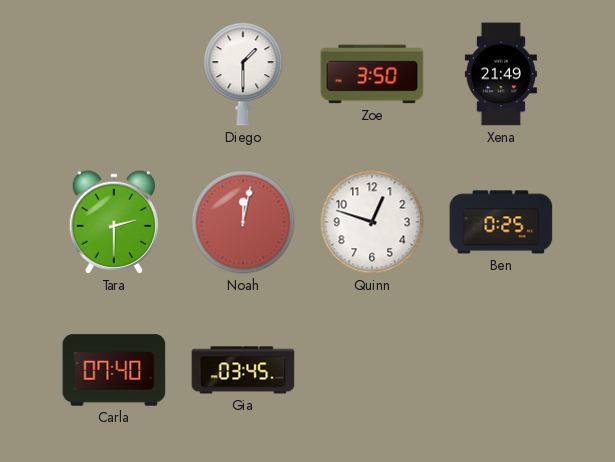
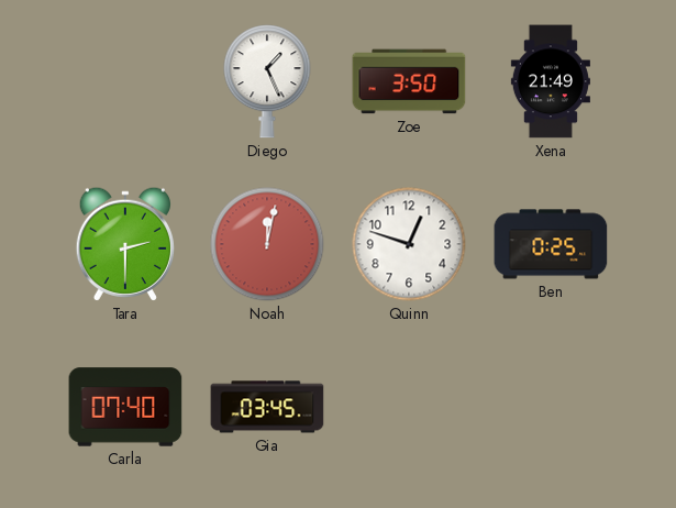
Diego: 1:30 -> 1:26
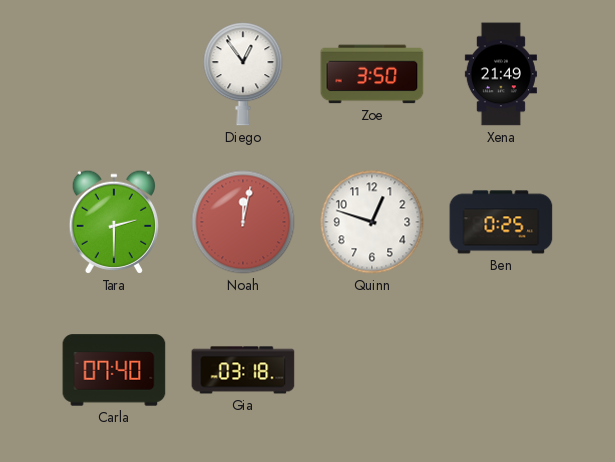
Diego: 1:26 -> 12:54
Gia: 03:45 -> 03:18
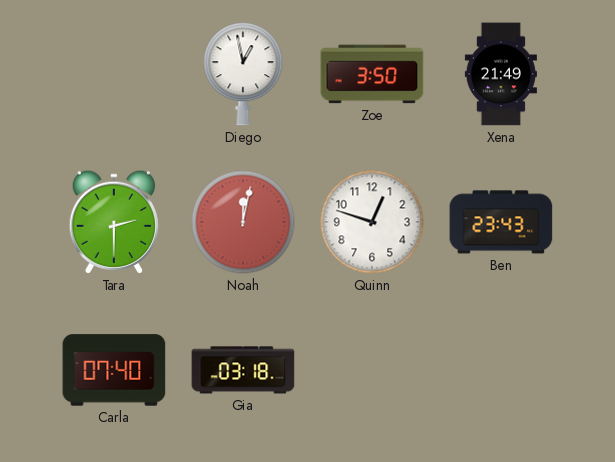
Diego: 12:54 -> 12:58
Ben: 0:25 -> 23:43
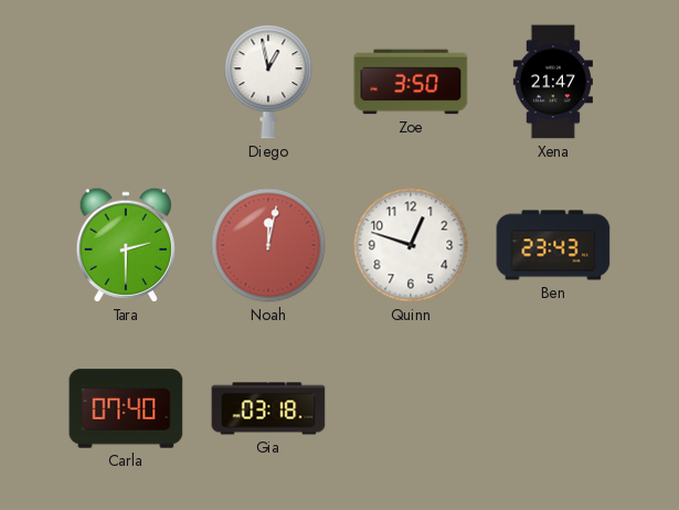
Xena: 21:49 -> 21:47
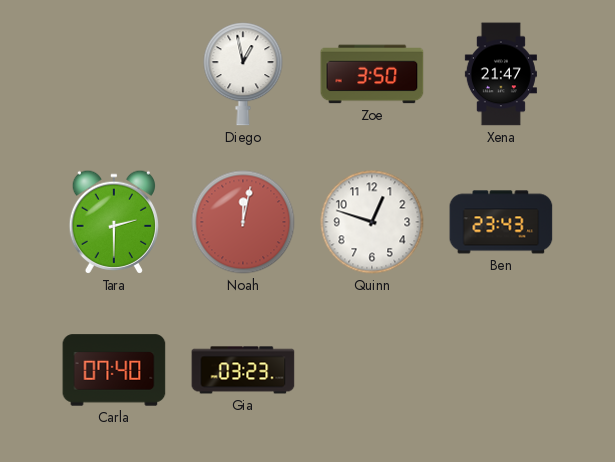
Gia: 03:18 -> 03:23
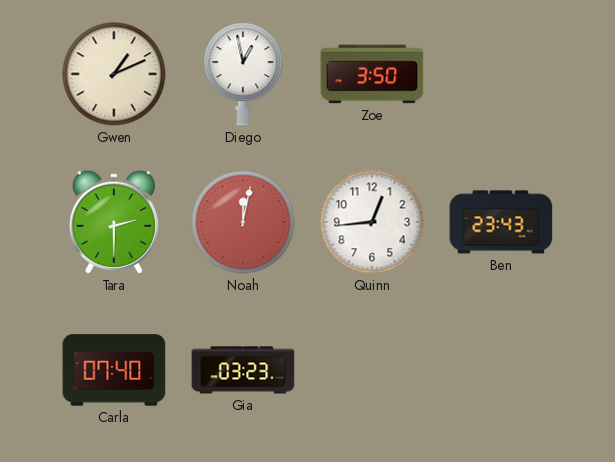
Gwen: none -> 1:11
Xena: 21:47 -> none
Quinn: 12:48 -> 12:44
